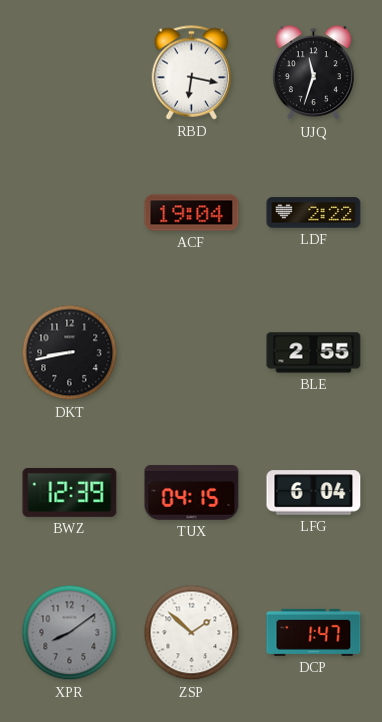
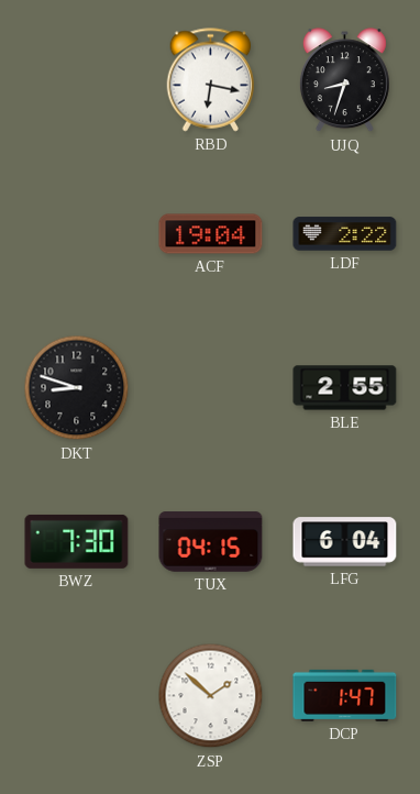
UJQ: 11:33 -> 8:33
DKT: 8:43 -> 8:48
BWZ: 12:39 -> 7:30
XPR: 8:09 -> none
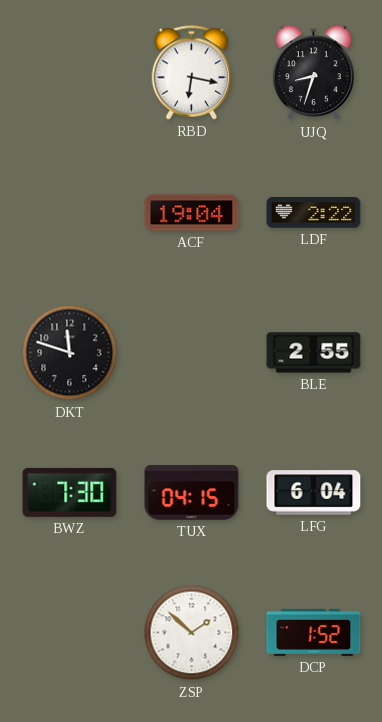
DKT: 8:48 -> 11:48
DCP: 1:47 -> 1:52
